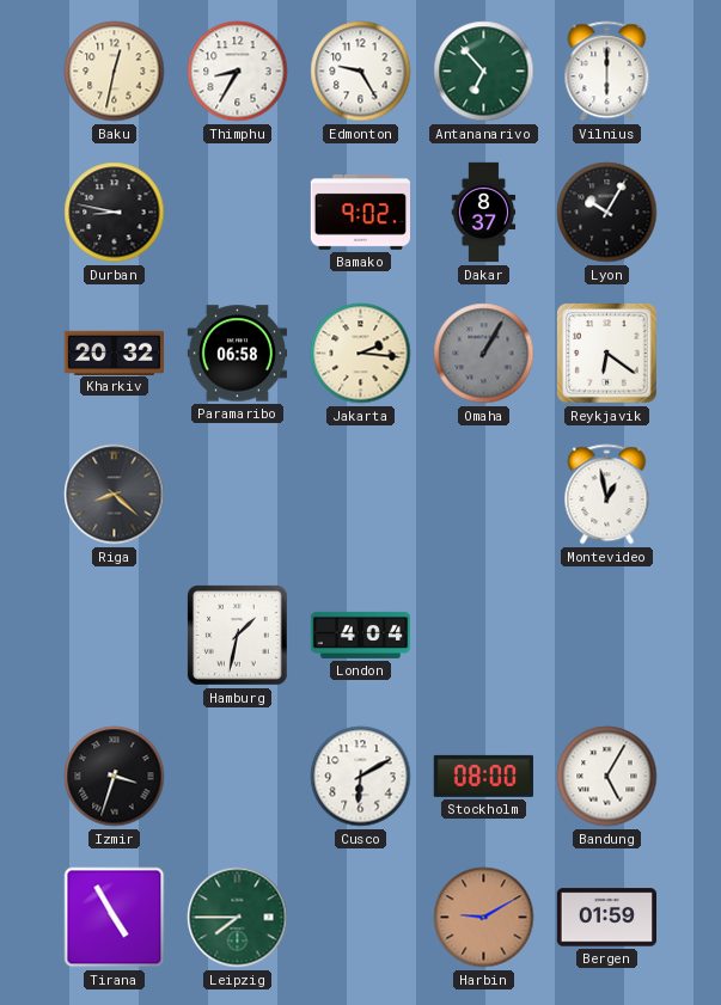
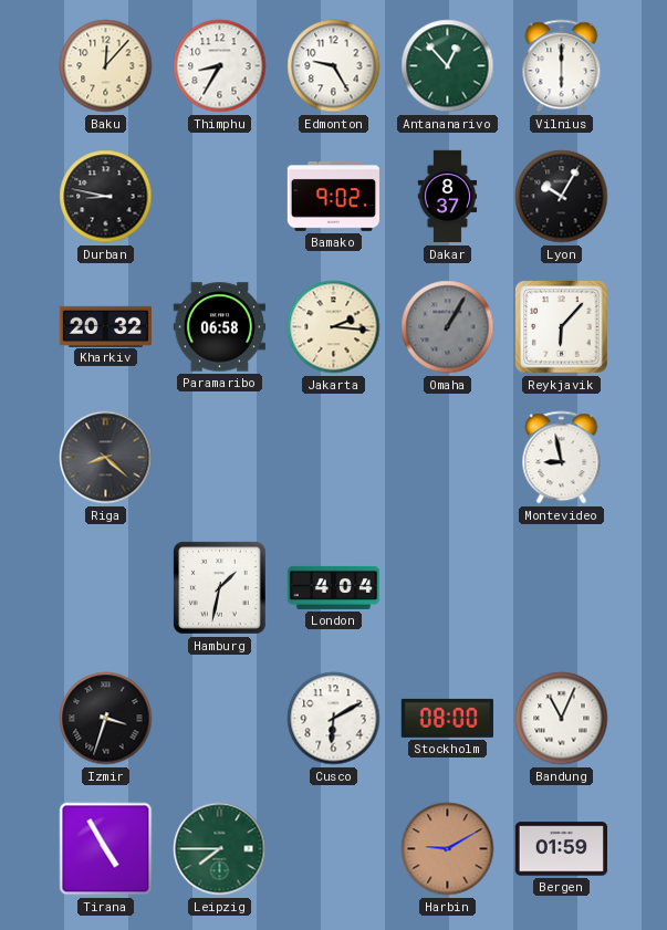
Baku: 12:32 -> 12:07
Antananarivo: 6:53 -> 12:53
Reykjavik: 6:21 -> 6:07
Montevideo: 12:58 -> 8:58
Bandung: 5:05 -> 11:04
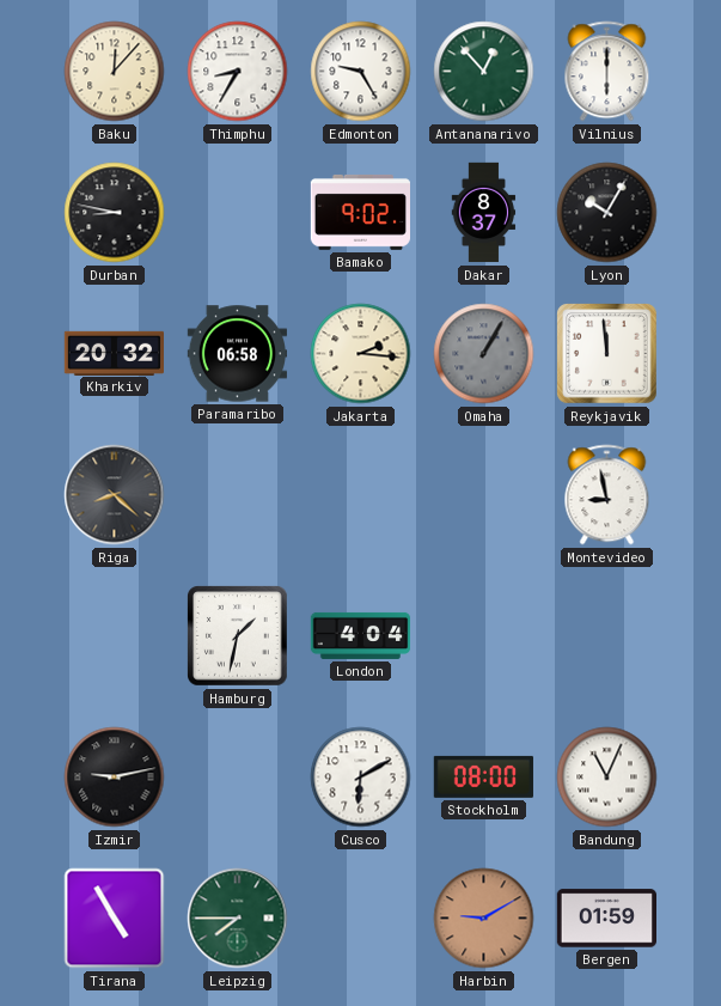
Reykjavik: 6:07 -> 11:59
Izmir: 3:33 -> 9:13
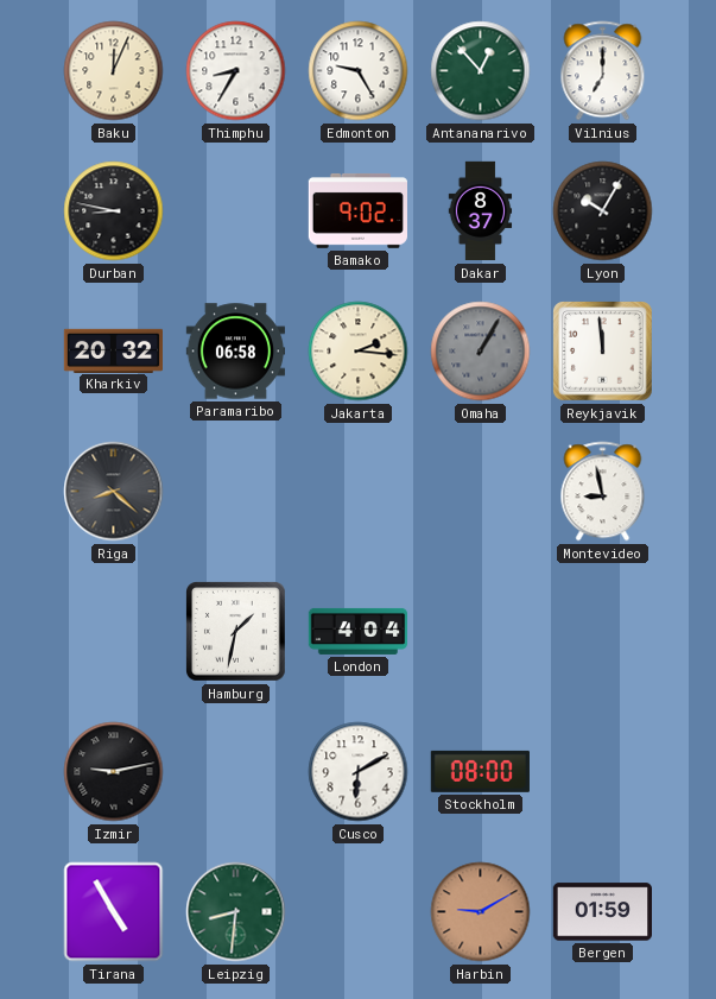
Baku: 12:07 -> 12:04
Vilnius: 6:00 -> 7:00
Bandung: 11:04 -> none
Leipzig: 7:45 -> 8:31
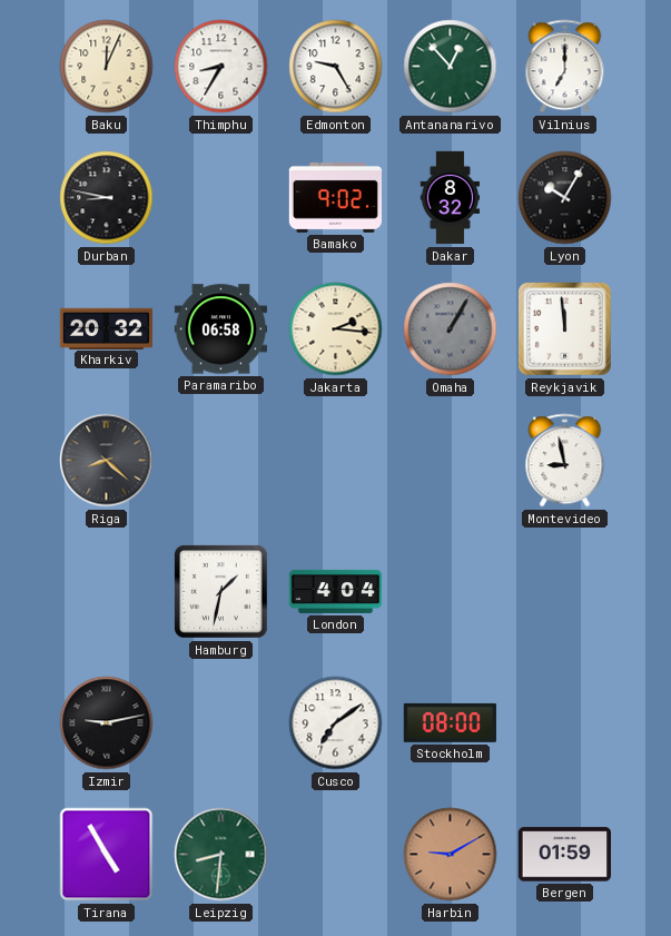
Dakar: 8:37 -> 8:32
Cusco: 6:10 -> 7:09
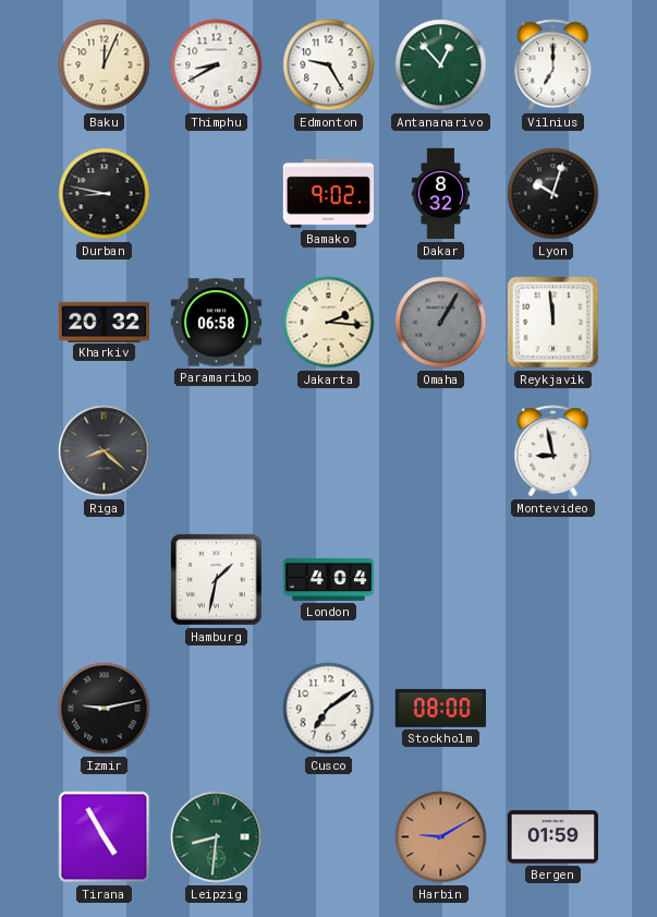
Thimphu: 8:35 -> 8:40
Lyon: 10:05 -> 10:03
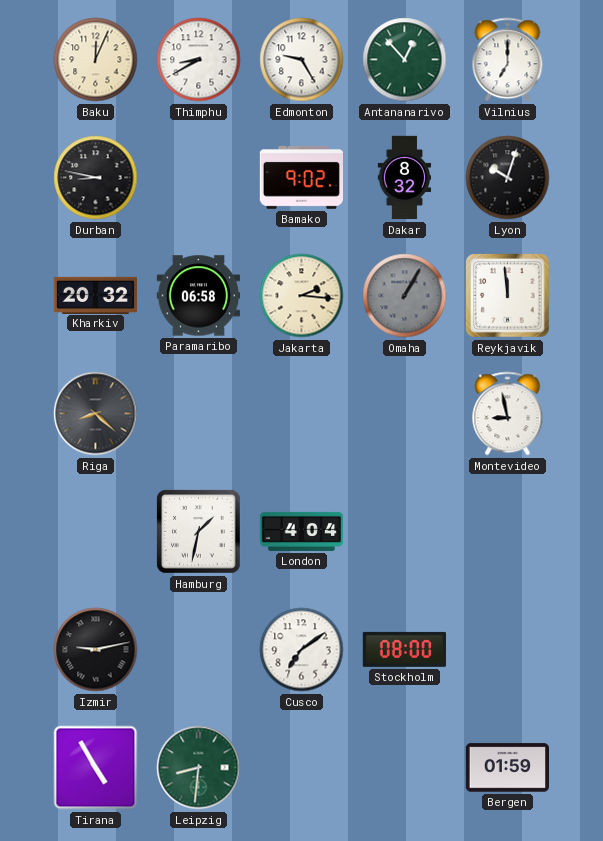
Harbin: 9:10 -> none
